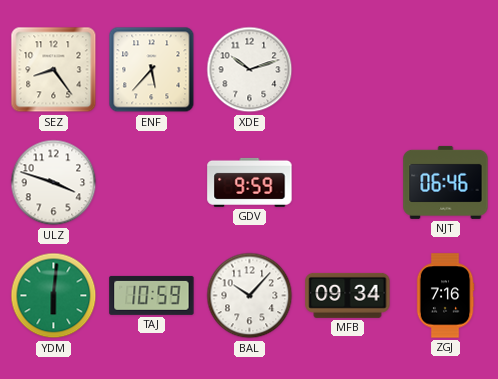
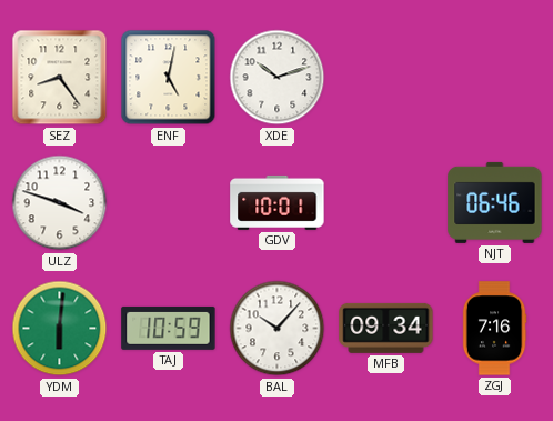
ENF: 5:37 -> 5:02
GDV: 9:59 -> 10:01
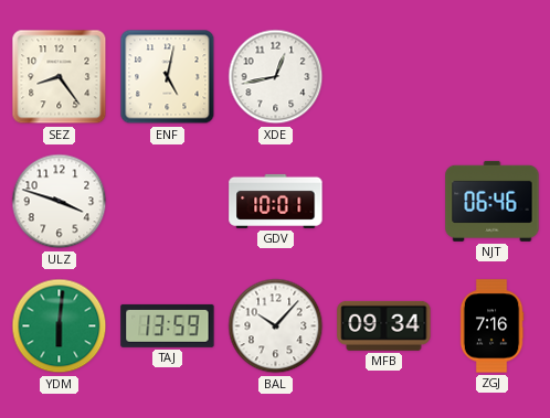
XDE: 10:12 -> 12:43
TAJ: 10:59 -> 13:59
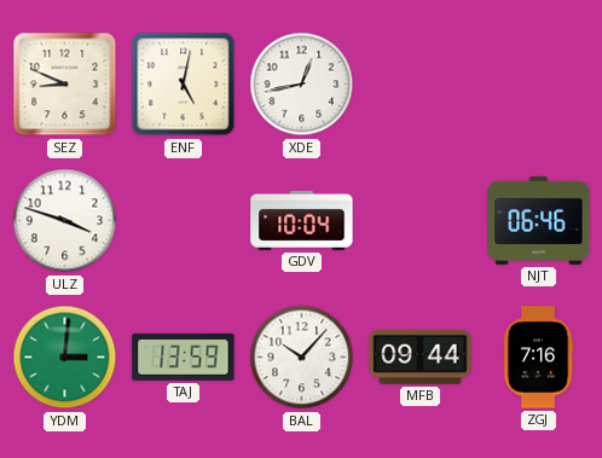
SEZ: 8:24 -> 8:49
GDV: 10:01 -> 10:04
YDM: 6:01 -> 3:01
MFB: 09:34 -> 09:44
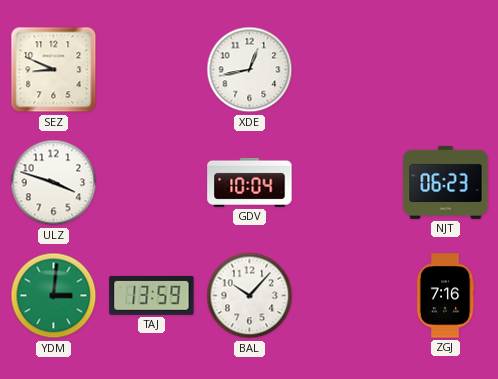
ENF: 5:02 -> none
NJT: 06:46 -> 06:23
MFB: 09:44 -> none
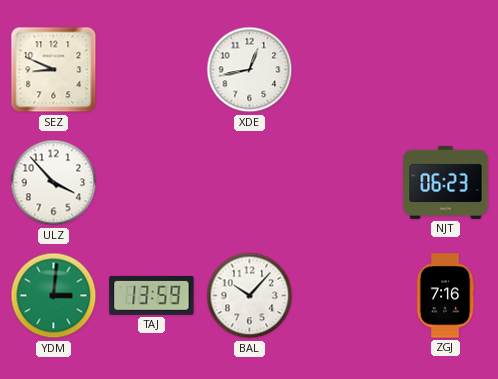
ULZ: 3:48 -> 3:53
GDV: 10:04 -> none
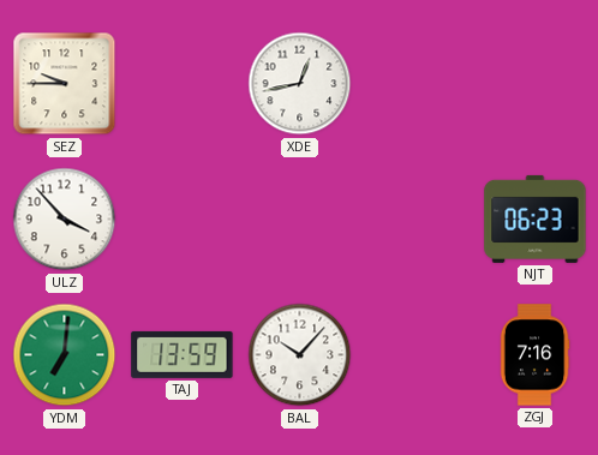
SEZ: 8:49 -> 9:45
YDM: 3:01 -> 7:01
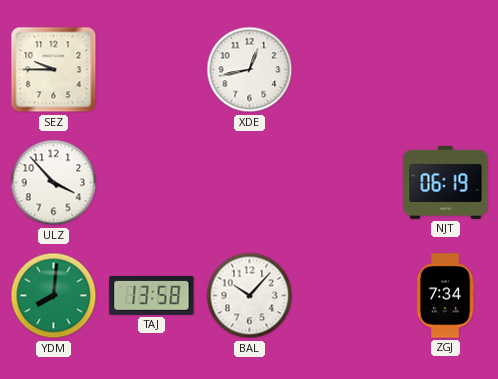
NJT: 06:23 -> 06:19
YDM: 7:01 -> 8:01
TAJ: 13:59 -> 13:58
ZGJ: 7:16 -> 7:34
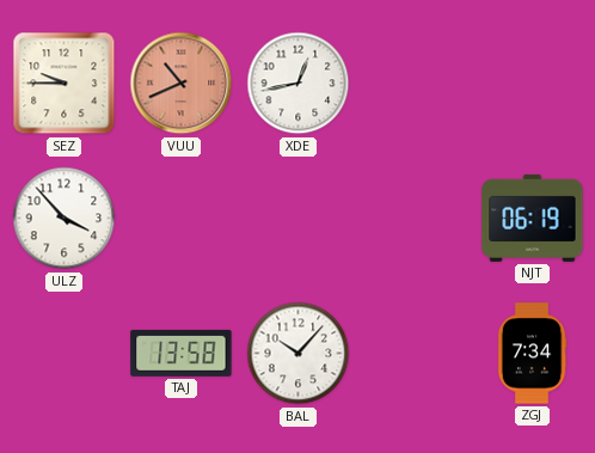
VUU: none -> 10:41
YDM: 8:01 -> none
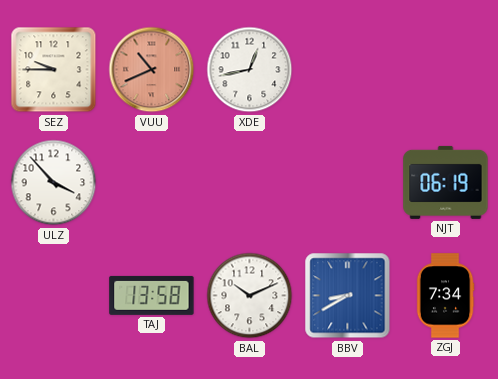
BAL: 10:07 -> 10:11
BBV: none -> 8:40
